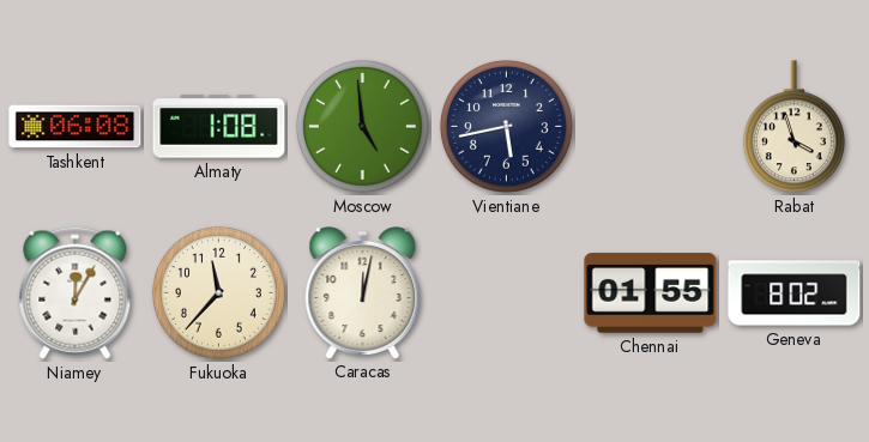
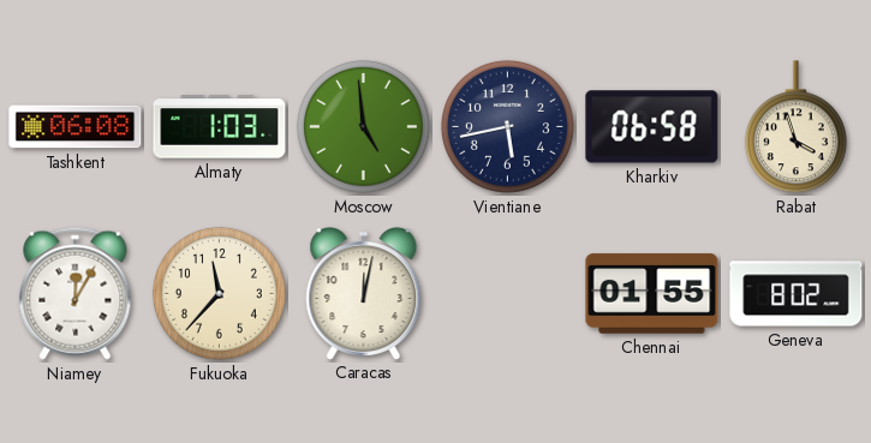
Almaty: 1:08 -> 1:03
Kharkiv: none -> 06:58
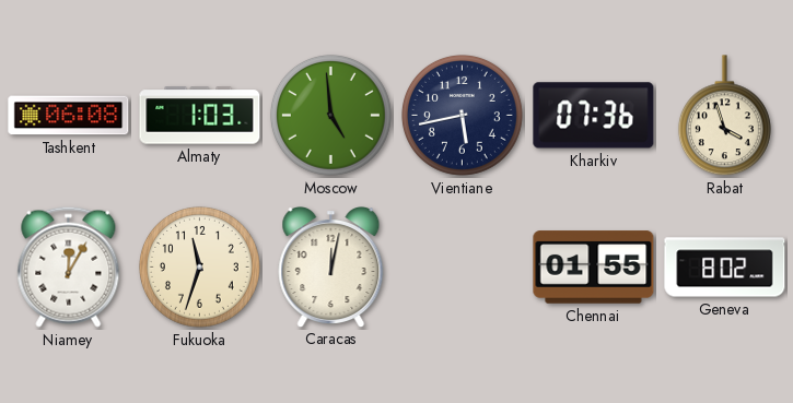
Kharkiv: 06:58 -> 07:36
Fukuoka: 11:37 -> 11:33
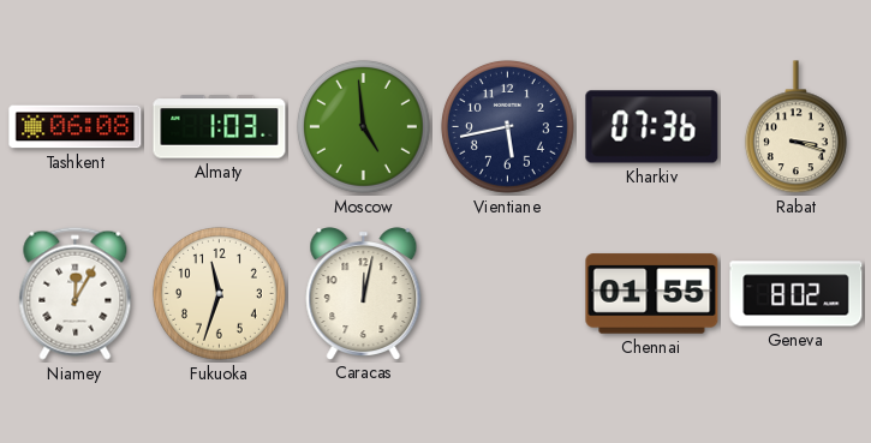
Rabat: 3:57 -> 3:18
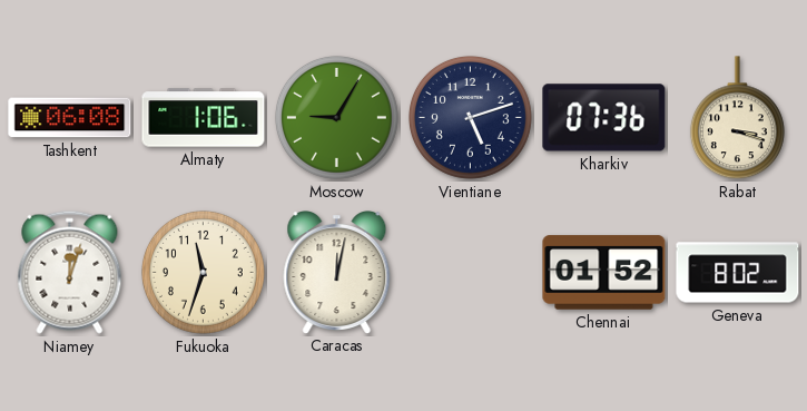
Almaty: 1:03 -> 1:06
Moscow: 4:59 -> 9:05
Vientiane: 5:43 -> 5:12
Niamey: 12:05 -> 12:03
Chennai: 01:55 -> 01:52
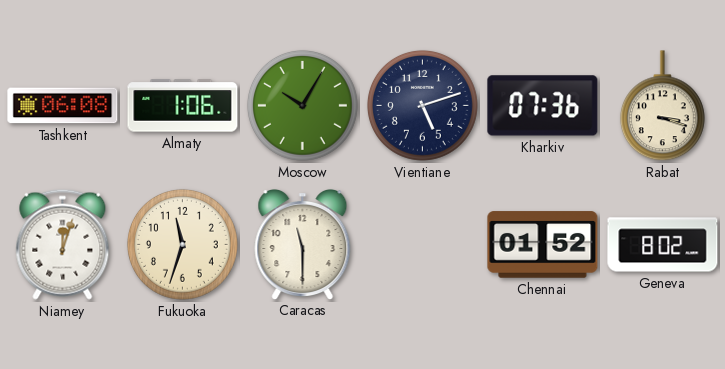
Moscow: 9:05 -> 10:05
Caracas: 12:02 -> 11:30
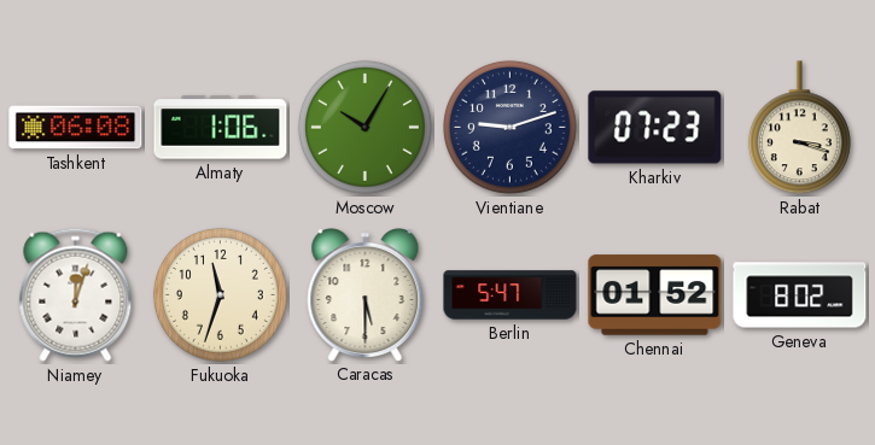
Vientiane: 5:12 -> 9:12
Kharkiv: 07:36 -> 07:23
Caracas: 11:30 -> 5:30
Berlin: none -> 5:47
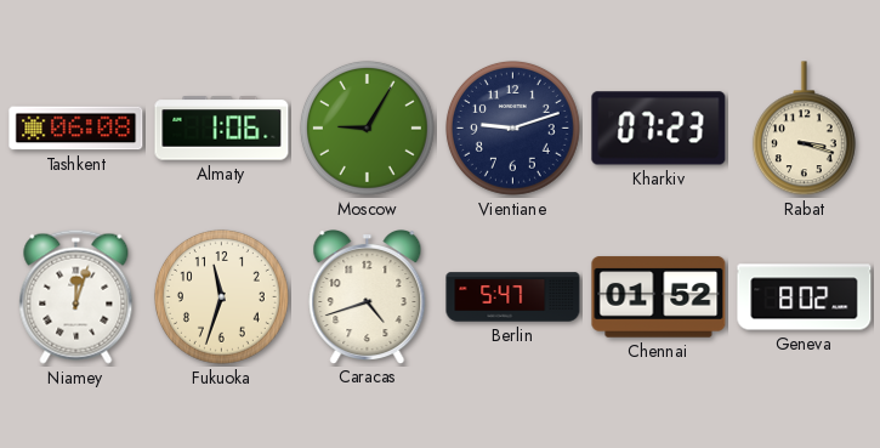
Moscow: 10:05 -> 9:05
Caracas: 5:30 -> 4:42
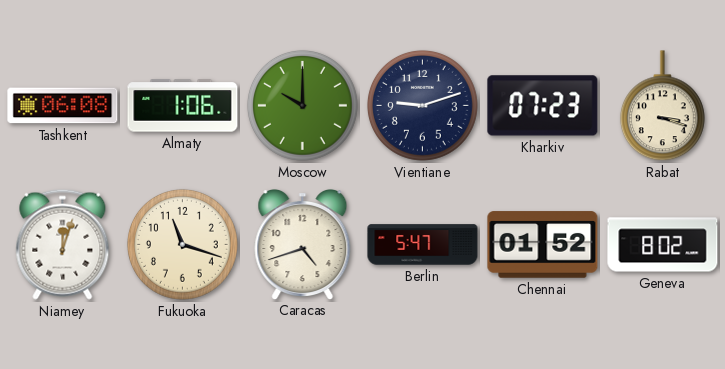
Moscow: 9:05 -> 10:00
Fukuoka: 11:33 -> 11:18
